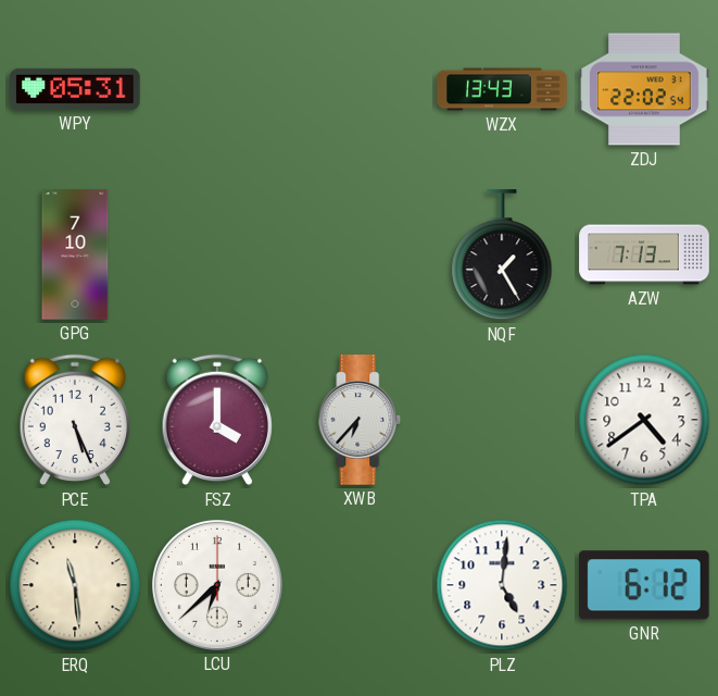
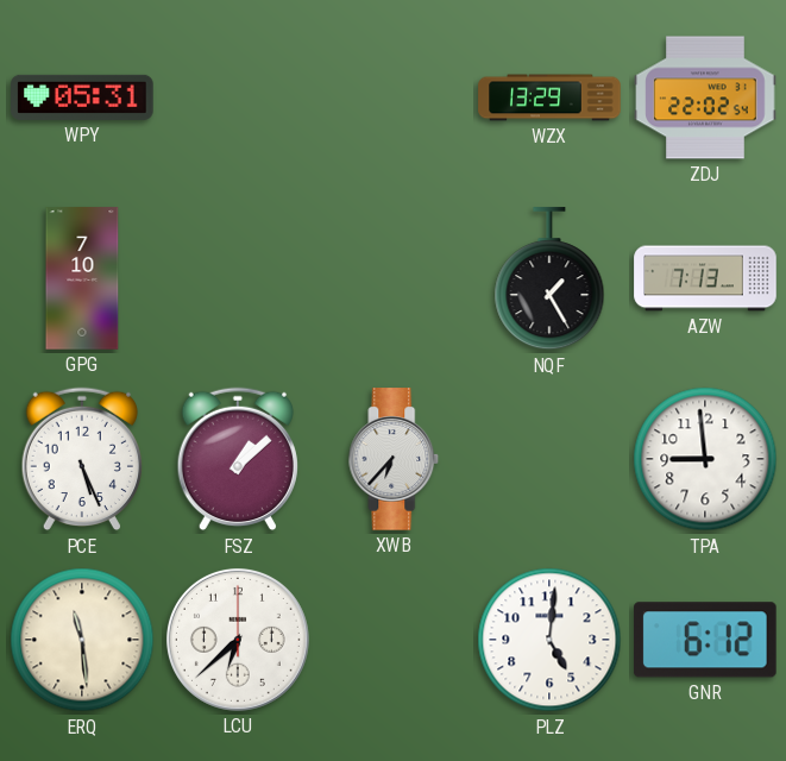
WZX: 13:43 -> 13:29
FSZ: 4:00 -> 1:08
TPA: 4:39 -> 8:59
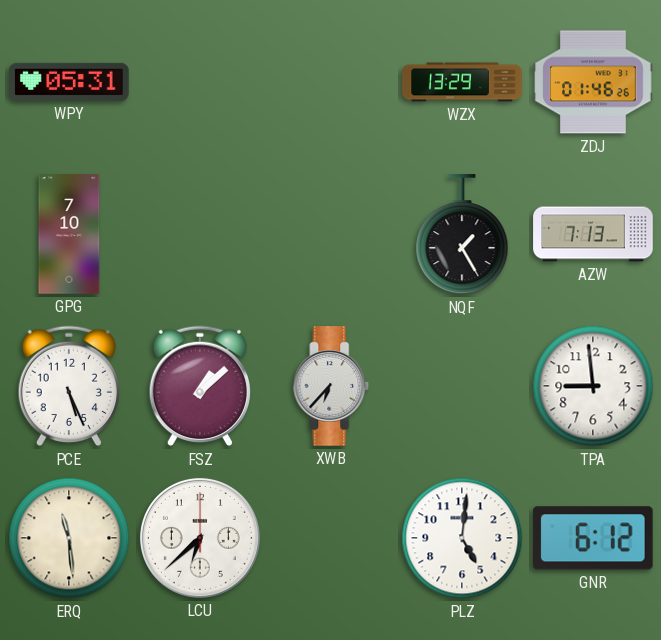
ZDJ: 22:02 -> 01:46
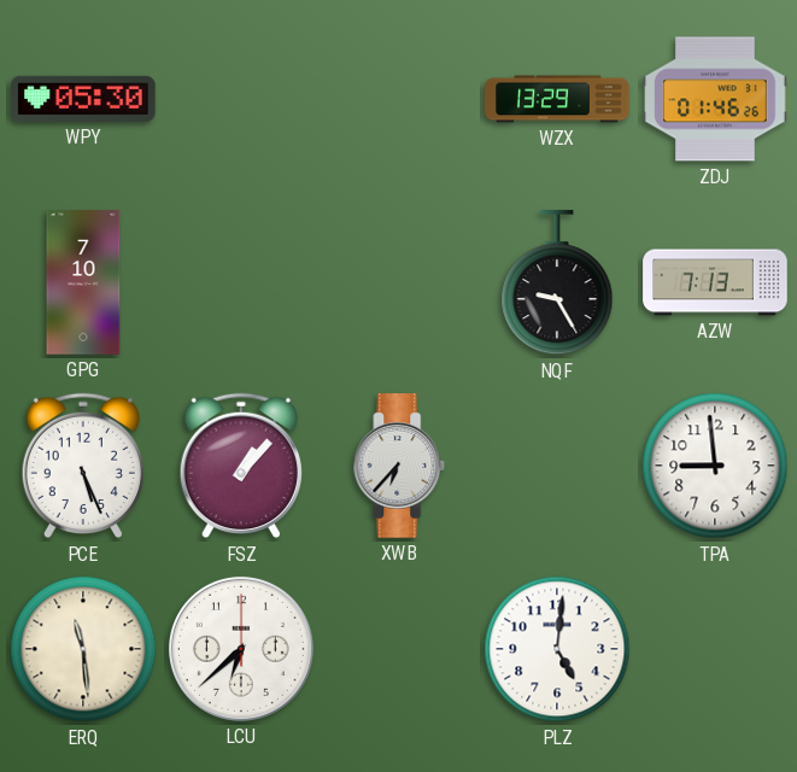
WPY: 05:31 -> 05:30
NQF: 1:25 -> 9:25
FSZ: 1:08 -> 1:07
GNR: 6:12 -> none
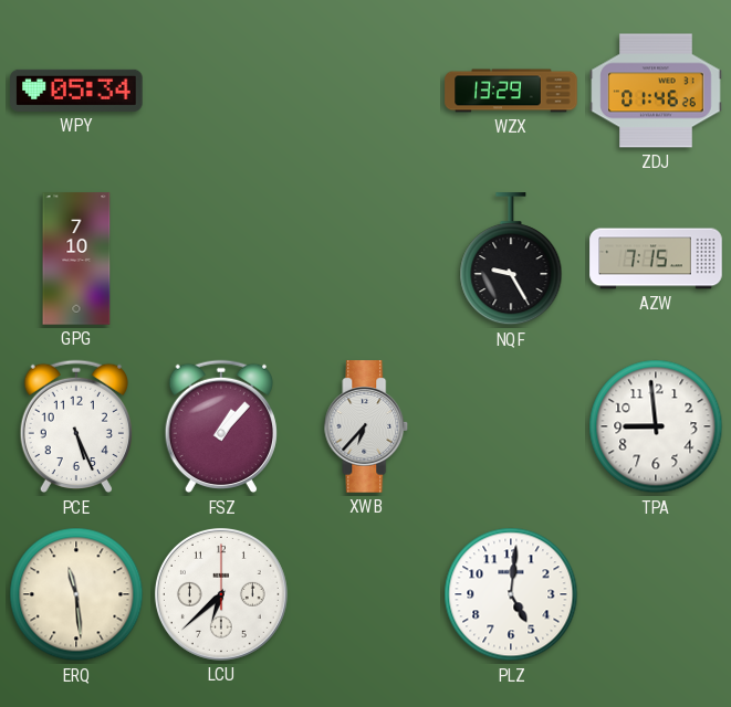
WPY: 05:30 -> 05:34
AZW: 7:13 -> 7:15
